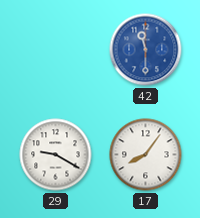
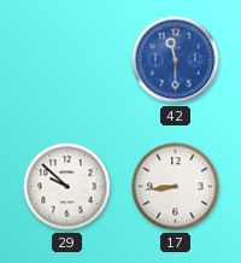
29: 9:20 -> 9:52
17: 8:06 -> 8:44
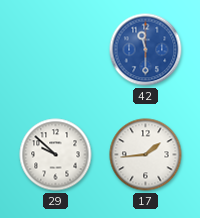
17: 8:44 -> 1:44
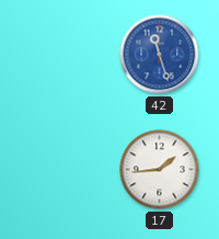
42: 11:30 -> 11:27
29: 9:52 -> none
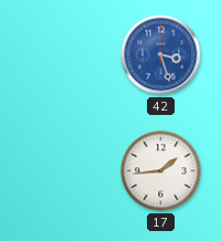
42: 11:27 -> 3:27
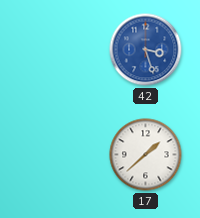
17: 1:44 -> 1:38
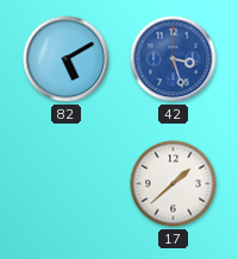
82: none -> 5:10
